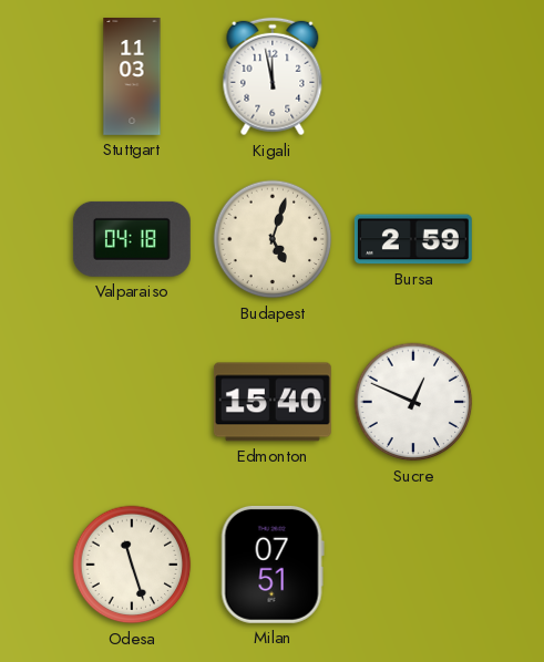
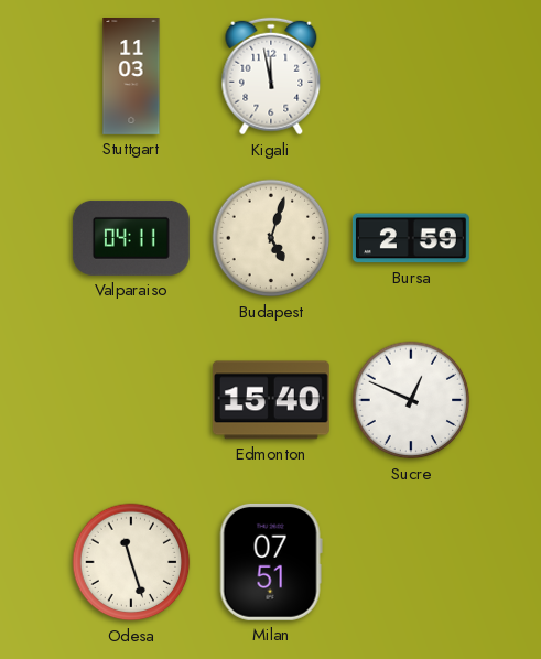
Valparaiso: 04:18 -> 04:11
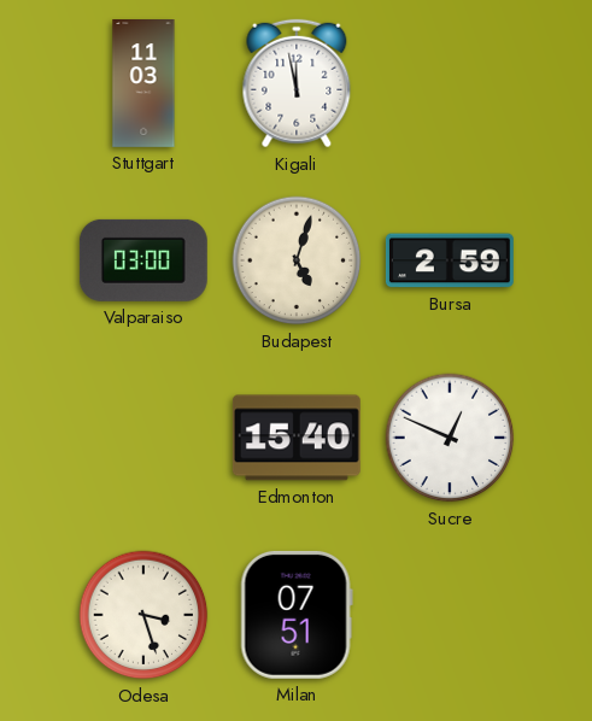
Valparaiso: 04:11 -> 03:00
Odesa: 11:27 -> 3:27
